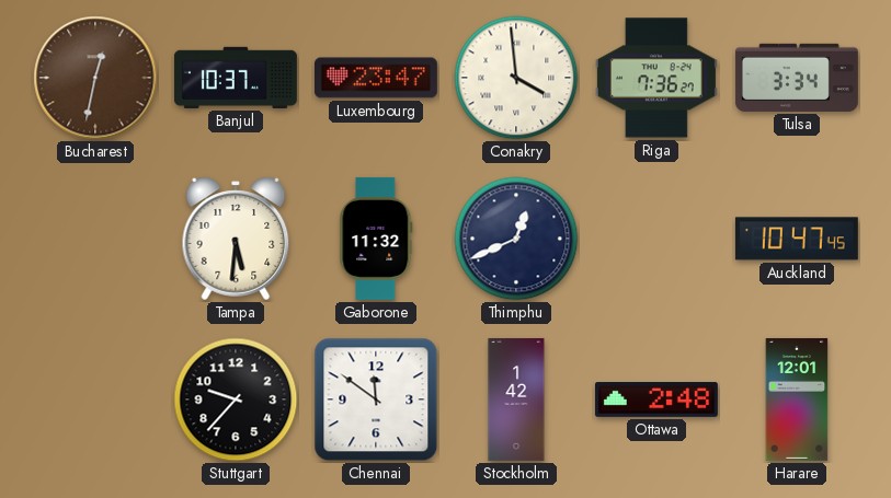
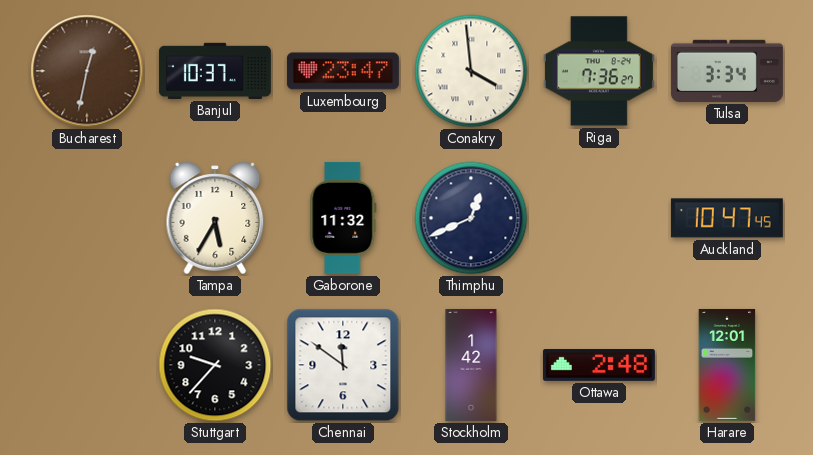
Tampa: 5:31 -> 5:35
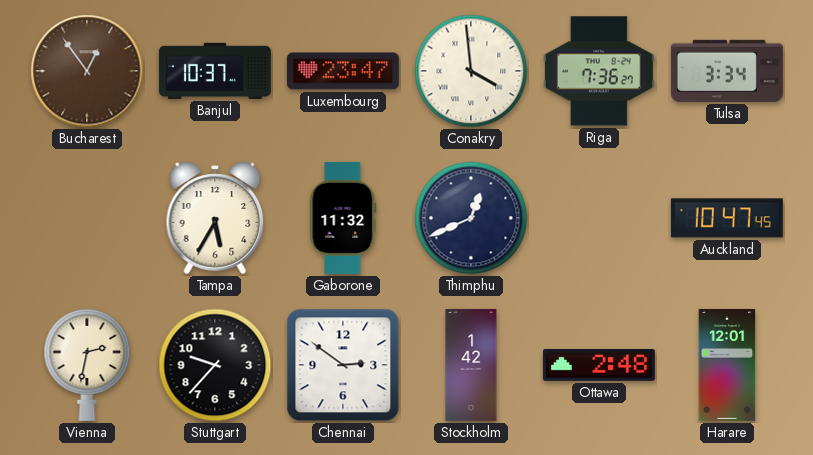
Bucharest: 12:32 -> 12:54
Vienna: none -> 2:32
Chennai: 11:51 -> 2:51
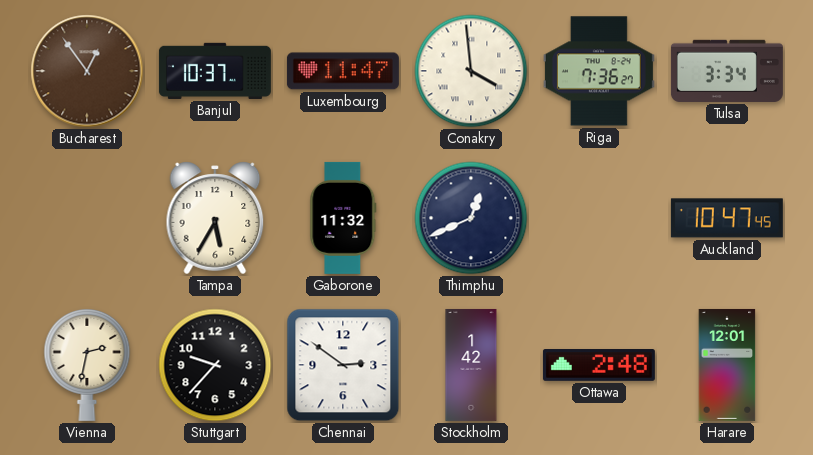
Luxembourg: 23:47 -> 11:47
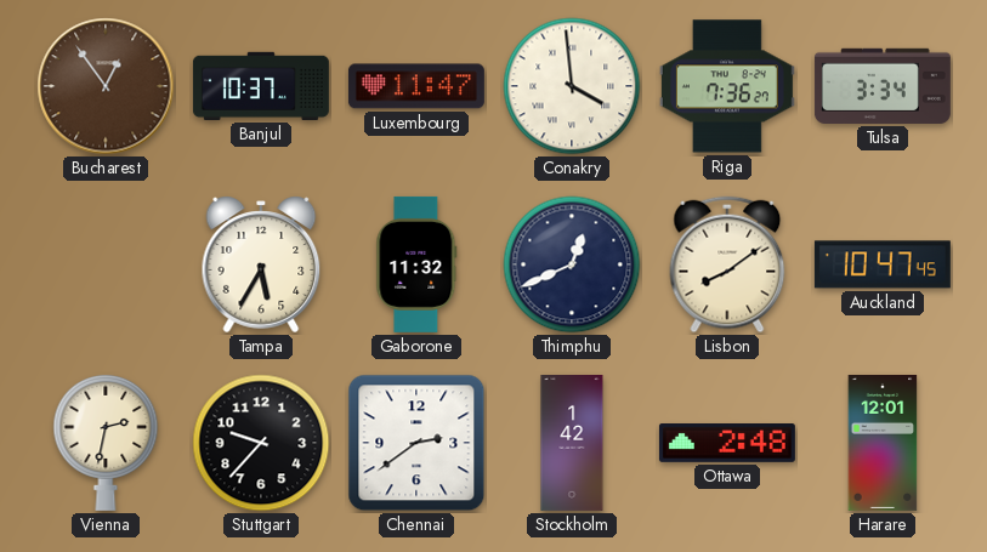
Lisbon: none -> 8:09
Chennai: 2:51 -> 2:39
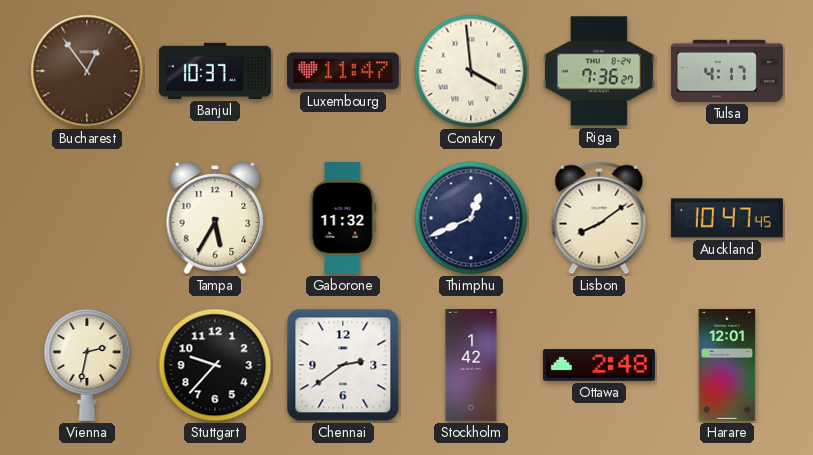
Tulsa: 3:34 -> 4:17
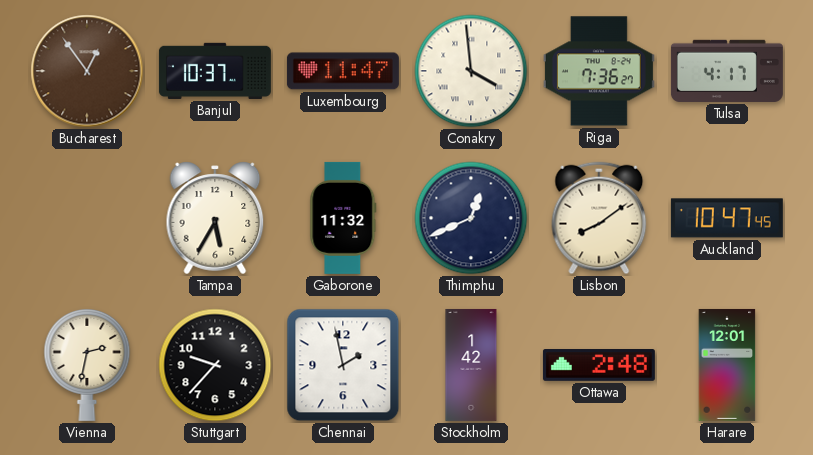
Chennai: 2:39 -> 1:58
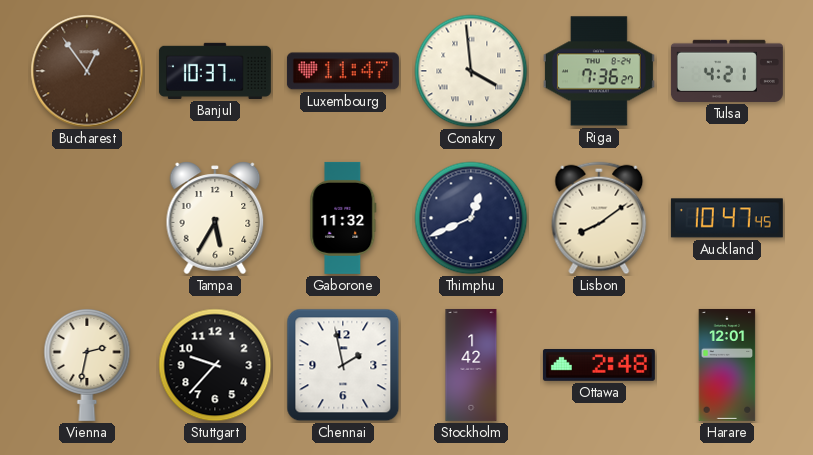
Tulsa: 4:17 -> 4:21
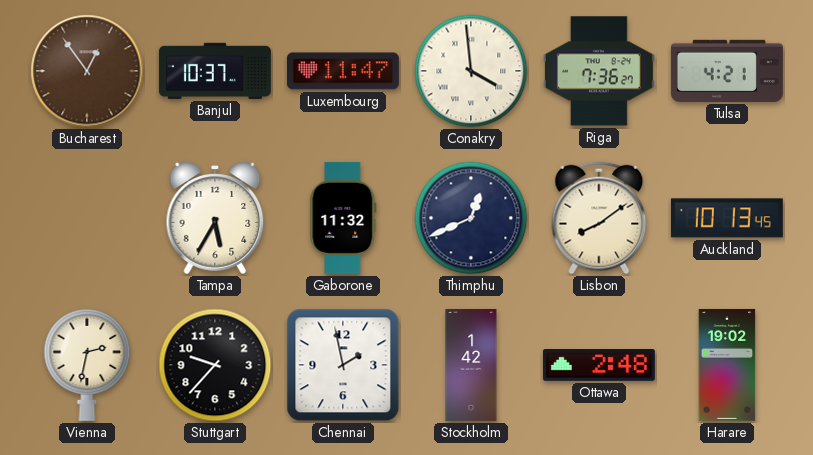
Auckland: 10:47 -> 10:13
Harare: 12:01 -> 19:02
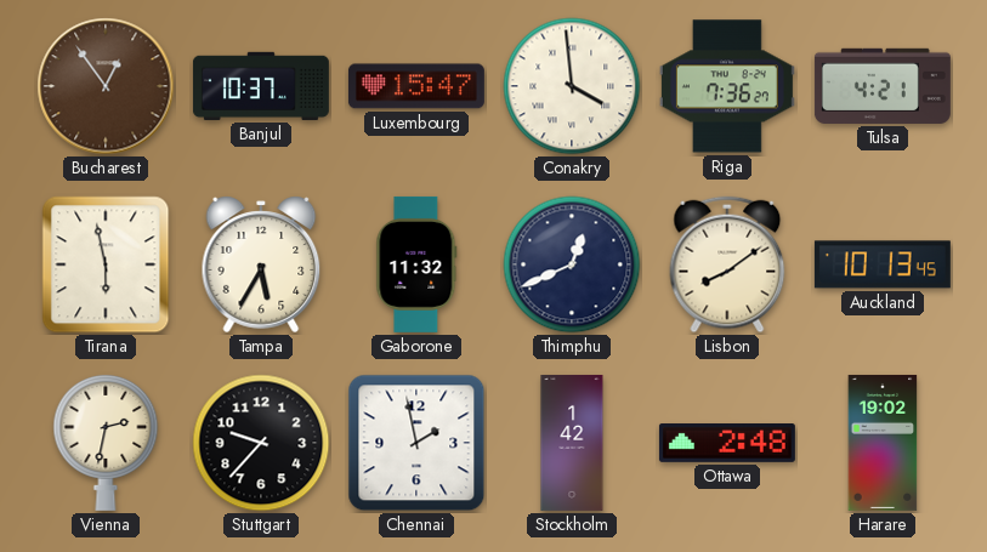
Luxembourg: 11:47 -> 15:47
Tirana: none -> 5:58
